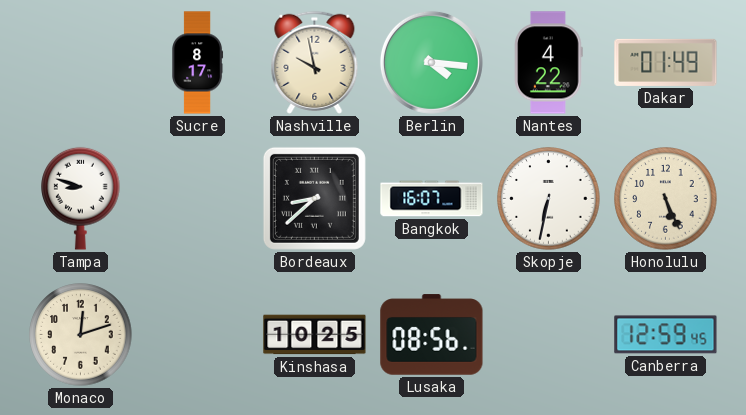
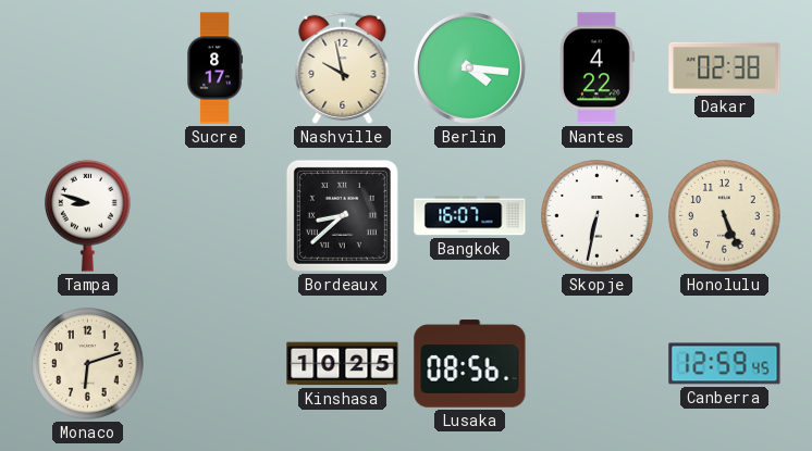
Dakar: 01:49 -> 02:38
Monaco: 12:12 -> 6:12
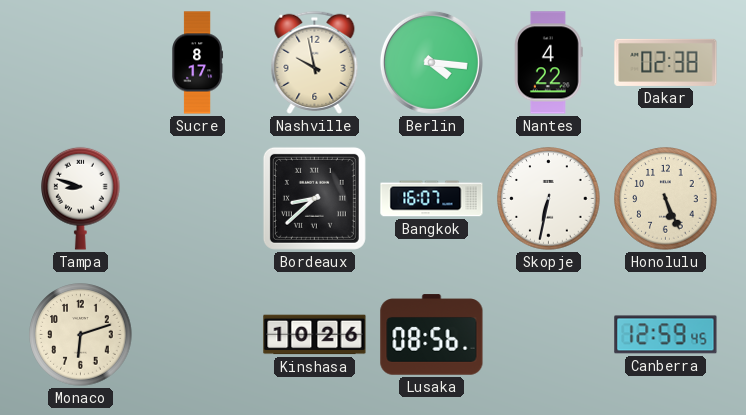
Kinshasa: 10:25 -> 10:26
